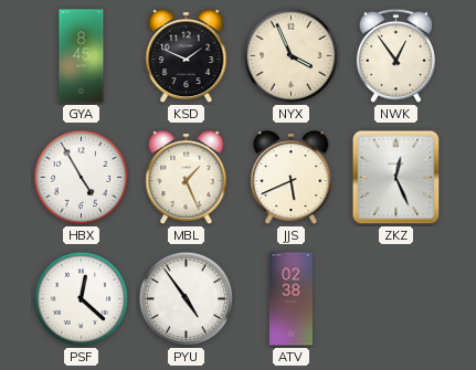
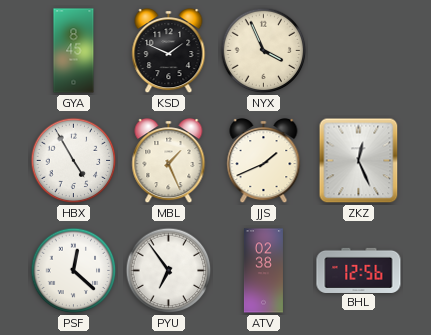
NWK: 12:54 -> none
JJS: 5:41 -> 1:41
PYU: 4:54 -> 6:54
BHL: none -> 12:56
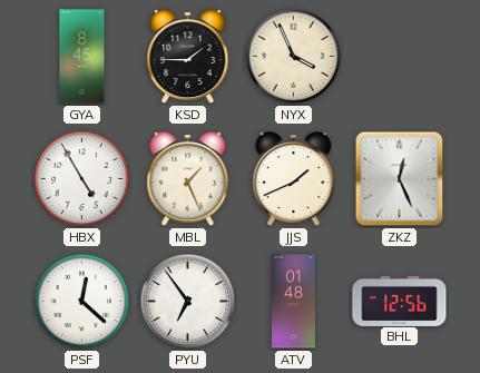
KSD: 1:49 -> 1:45
ATV: 02:38 -> 01:48
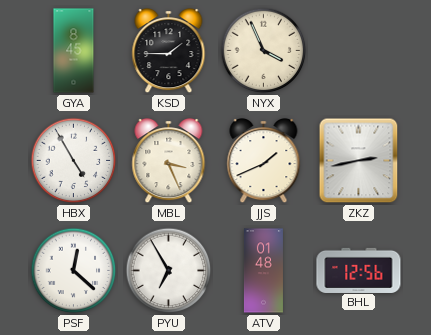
MBL: 1:26 -> 3:26
ZKZ: 12:26 -> 2:43
PYU: 6:54 -> 6:55
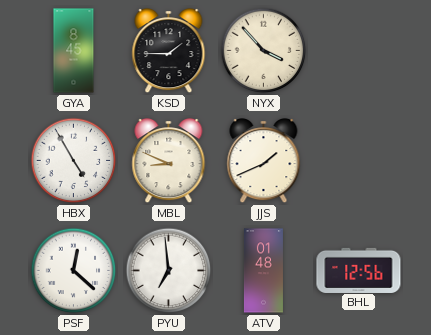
NYX: 3:56 -> 3:53
MBL: 3:26 -> 8:49
ZKZ: 2:43 -> none
PYU: 6:55 -> 6:59
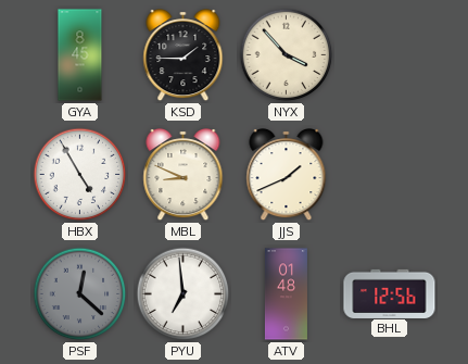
PSF dial: white -> grey
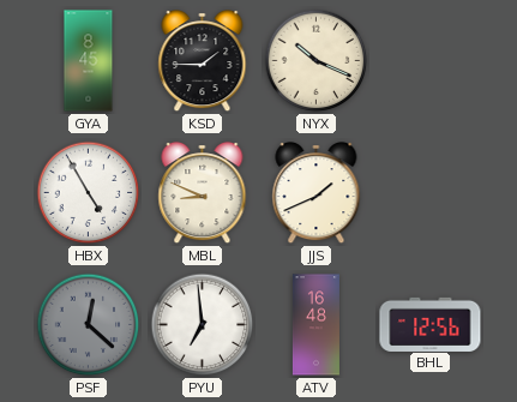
NYX: 3:53 -> 10:19
ATV: 01:48 -> 16:48
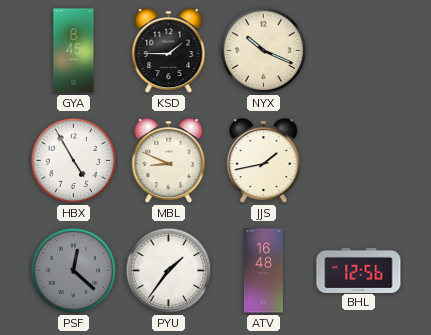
JJS: 1:41 -> 1:43
PYU: 6:59 -> 1:36
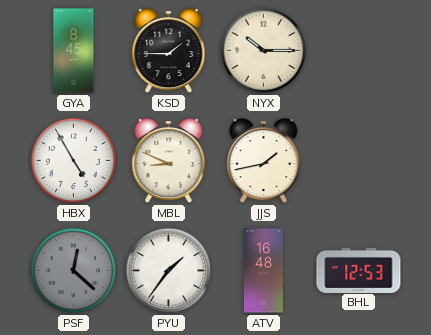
NYX: 10:19 -> 10:15
BHL: 12:56 -> 12:53
